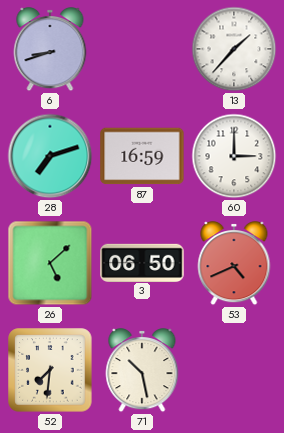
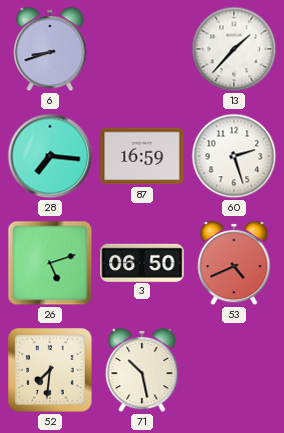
28: 7:12 -> 7:16
60: 3:00 -> 2:27
26: 5:08 -> 5:12
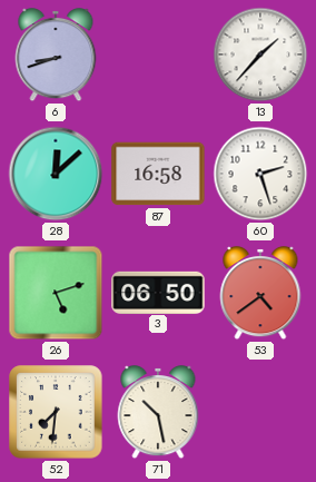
28: 7:16 -> 12:08
87: 16:59 -> 16:58
53: 4:41 -> 4:39
